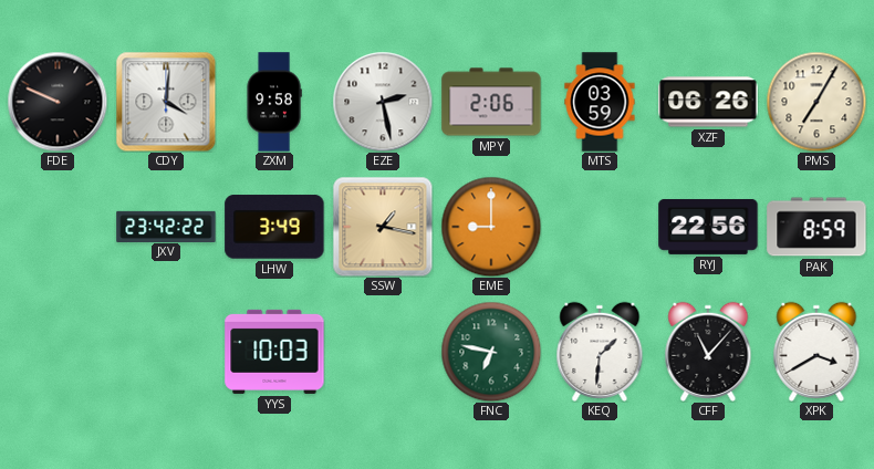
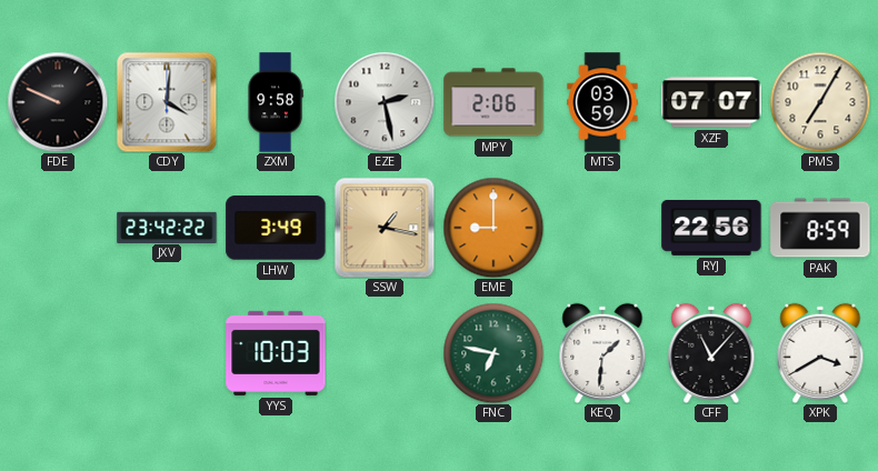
XZF: 06:26 -> 07:07
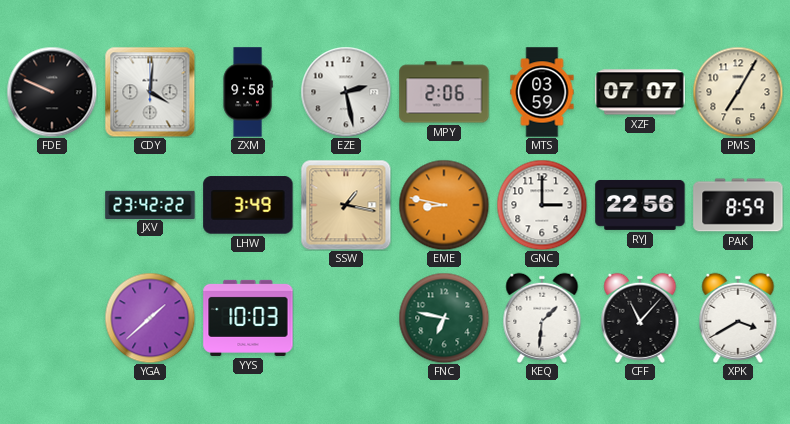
EME: 9:00 -> 8:47
GNC: none -> 3:00
YGA: none -> 1:38
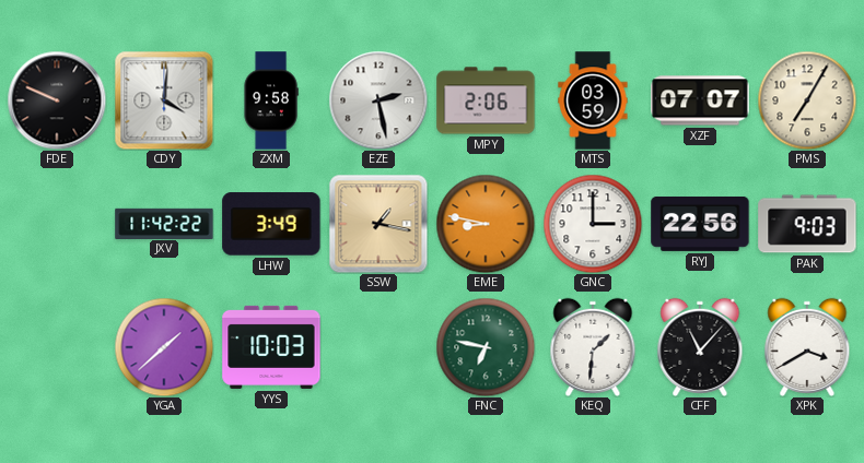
JXV: 23:42 -> 11:42
PAK: 8:59 -> 9:03
